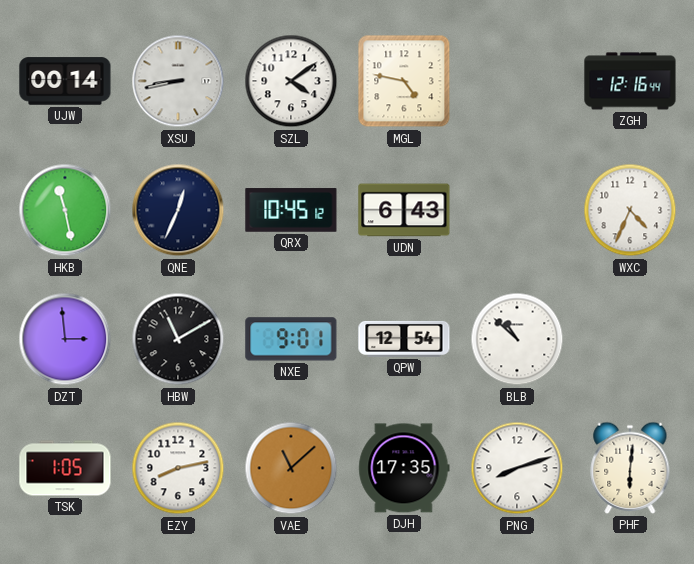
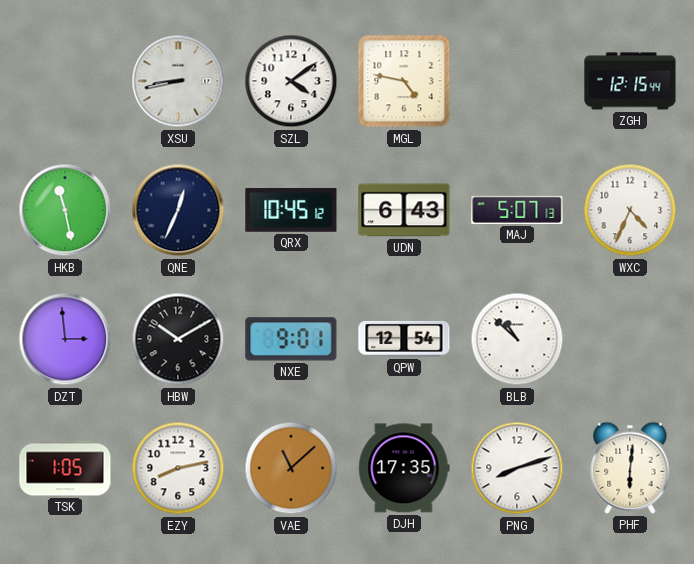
UJW: 00:14 -> none
ZGH: 12:16 -> 12:15
MAJ: none -> 5:07
HBW: 11:10 -> 10:10
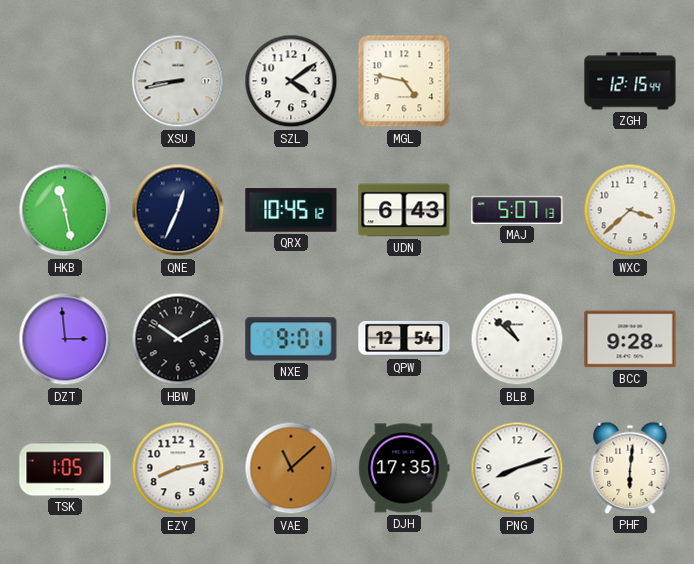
WXC: 4:34 -> 3:38
BCC: none -> 9:28
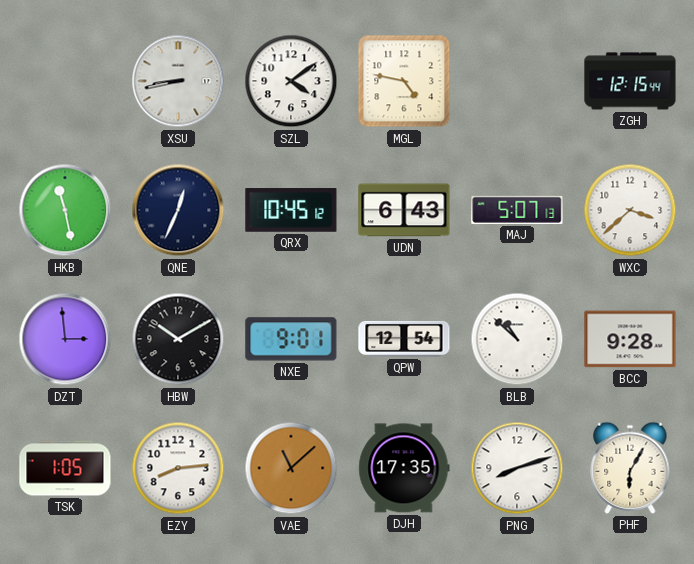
EZY: 8:13 -> 8:14
PHF: 6:01 -> 6:05
